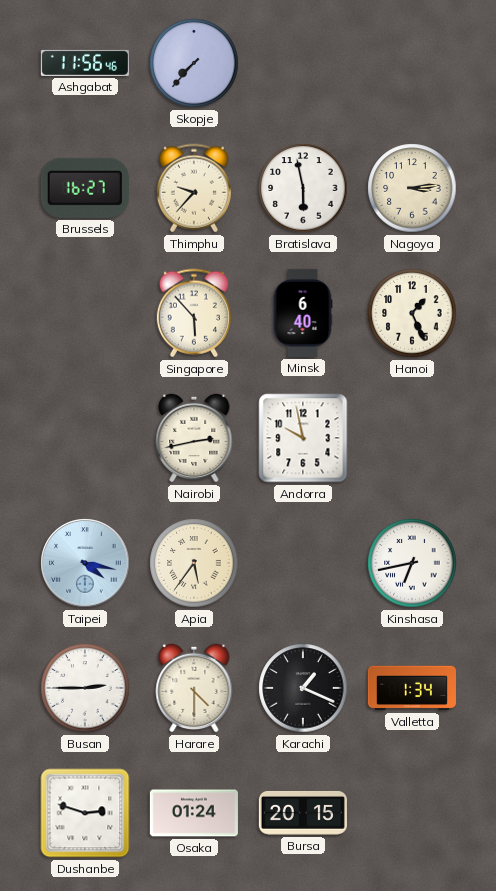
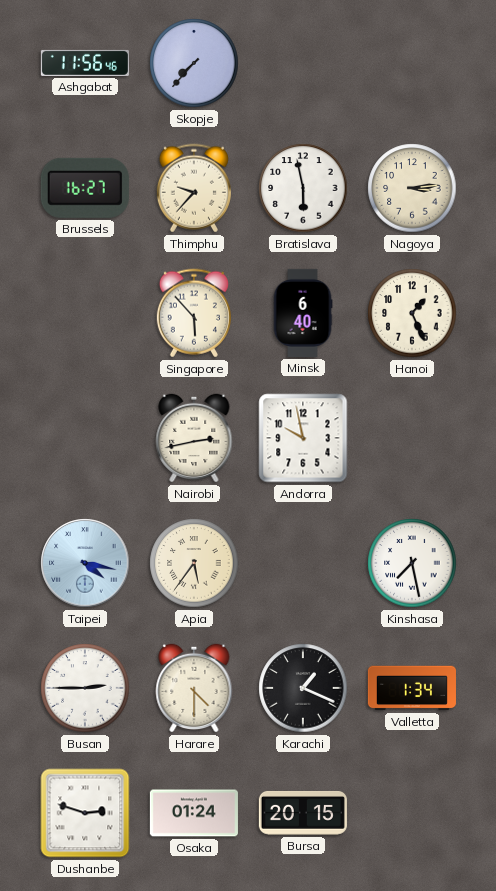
Kinshasa: 6:43 -> 7:28
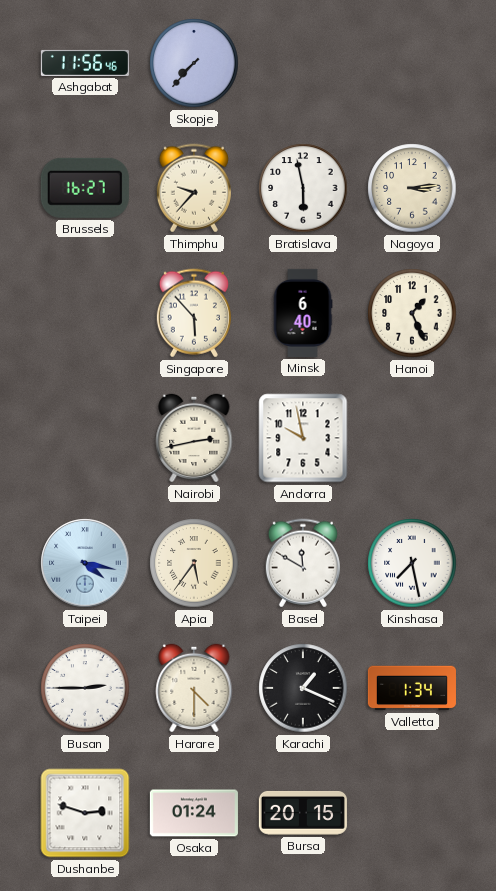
Basel: none -> 11:50
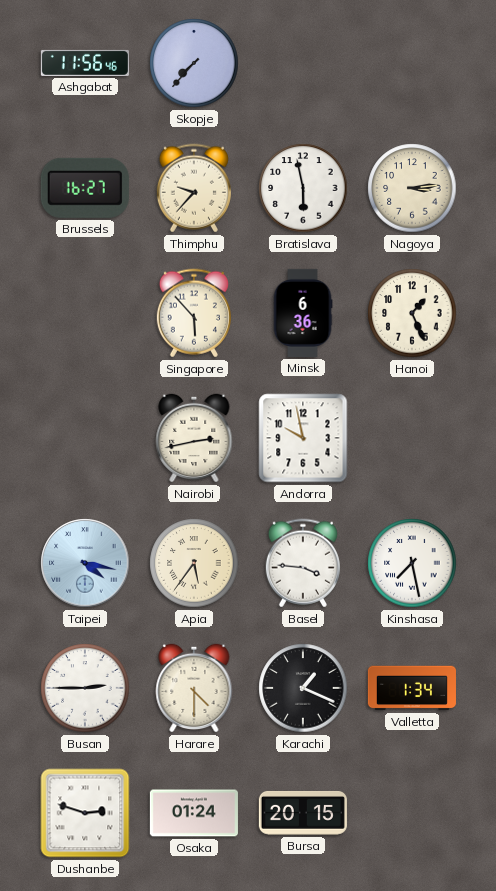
Minsk: 6:40 -> 6:36
Basel: 11:50 -> 3:46
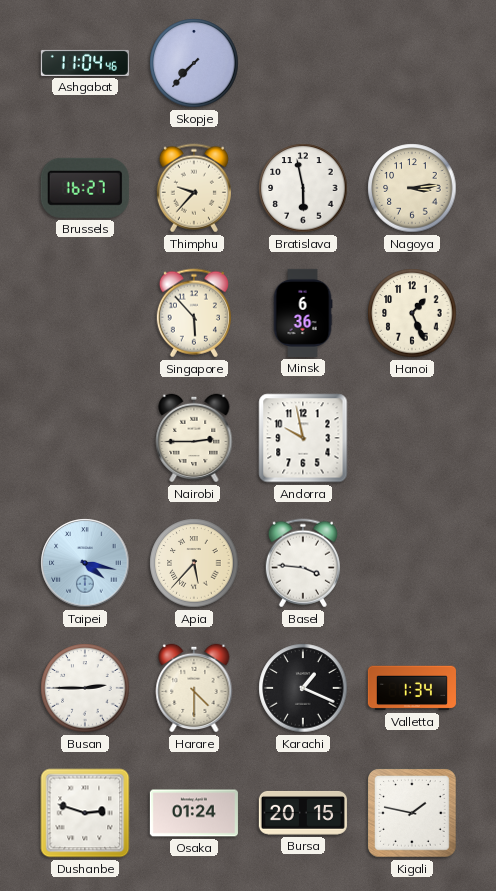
Ashgabat: 11:56 -> 11:04
Nairobi: 2:43 -> 2:45
Apia: 5:36 -> 5:37
Kinshasa: 7:28 -> none
Kigali: none -> 1:47
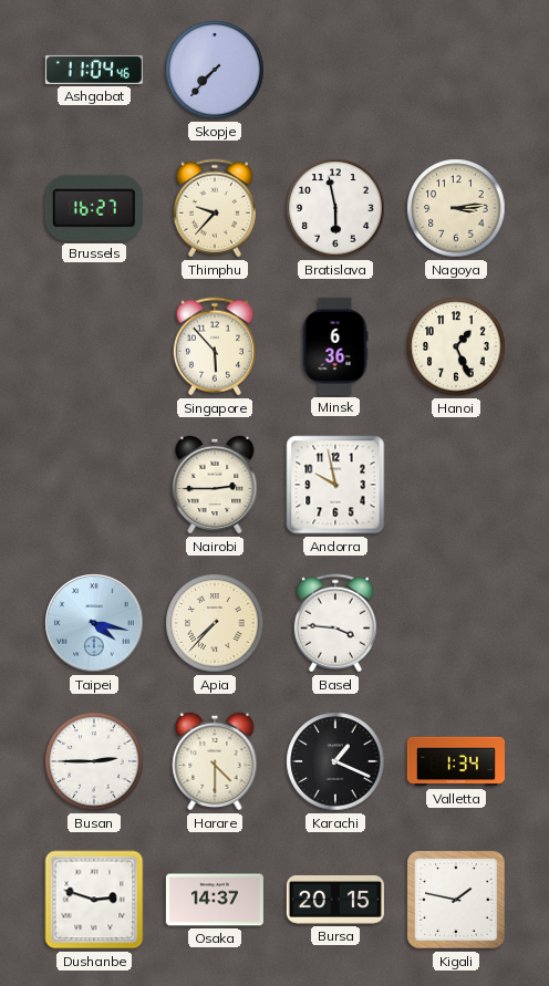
Apia: 5:37 -> 7:37
Osaka: 01:24 -> 14:37
